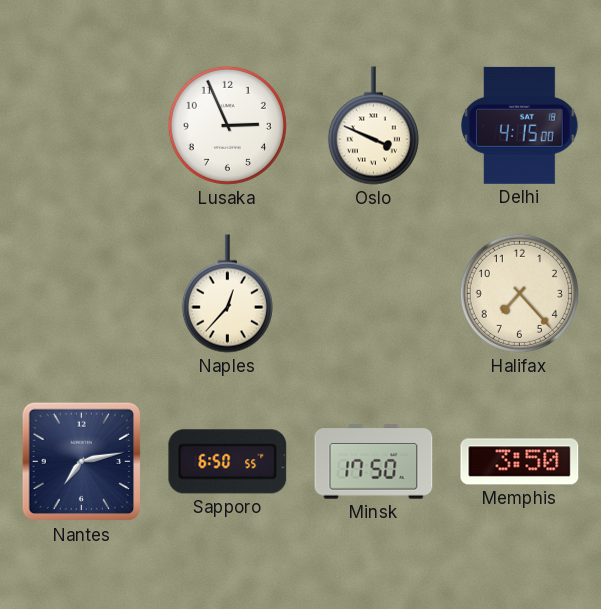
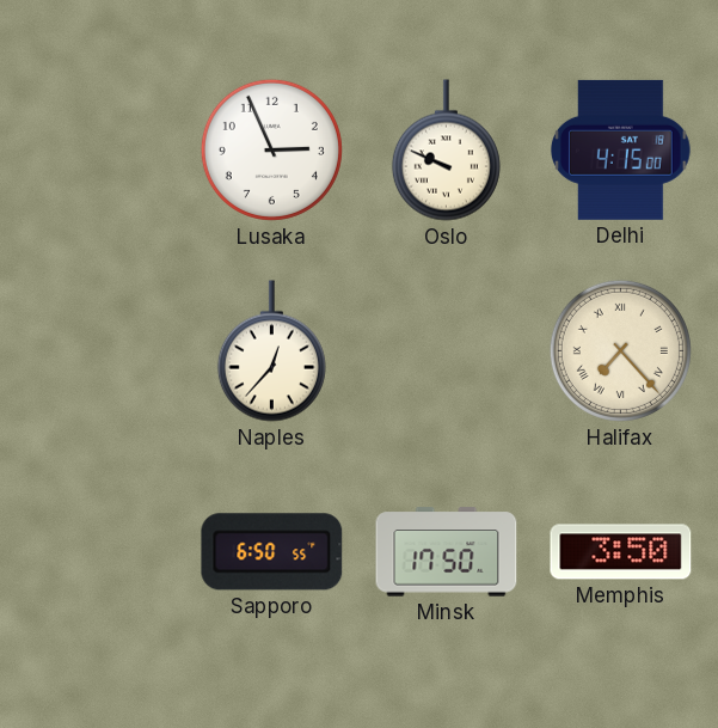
Oslo: 3:49 -> 9:49
Halifax numerals: Arabic -> Roman
Nantes: 7:13 -> none
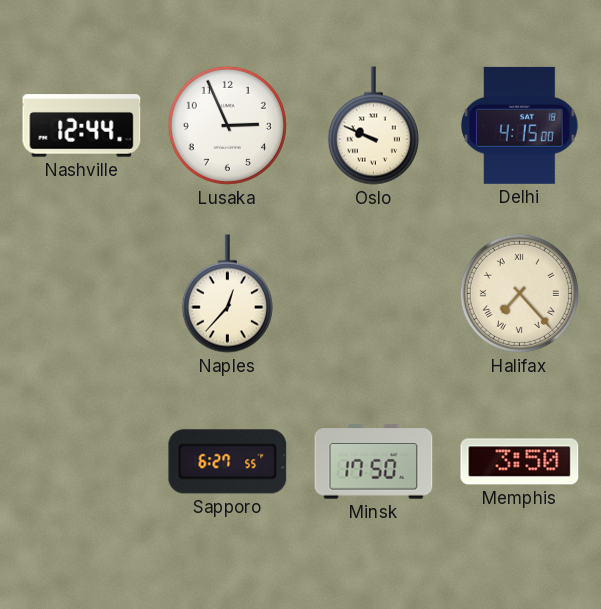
Nashville: none -> 12:44
Sapporo: 6:50 -> 6:27
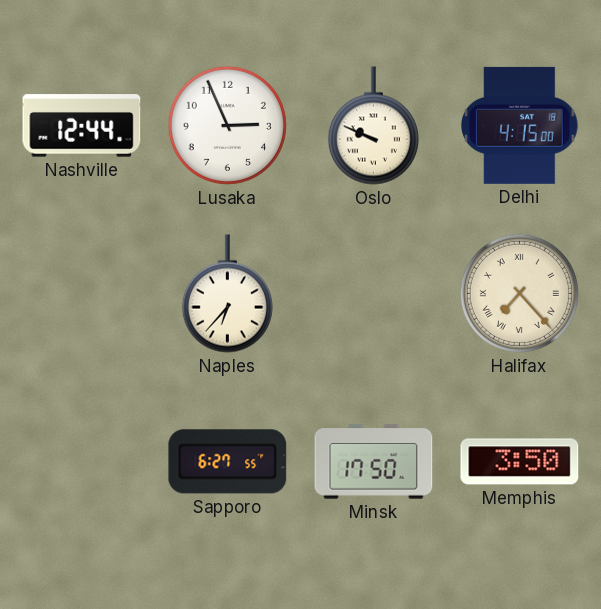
Naples: 12:37 -> 6:37
